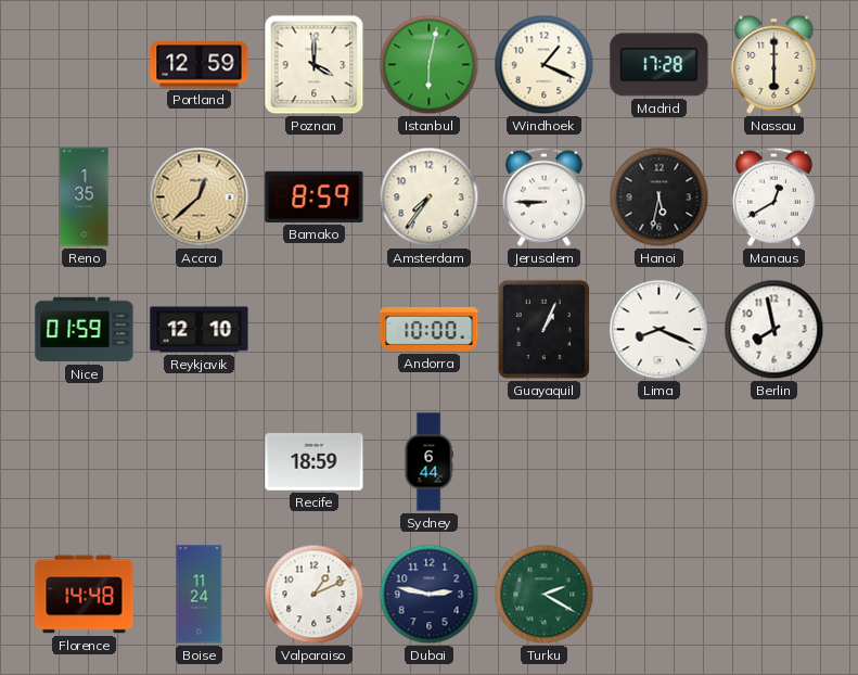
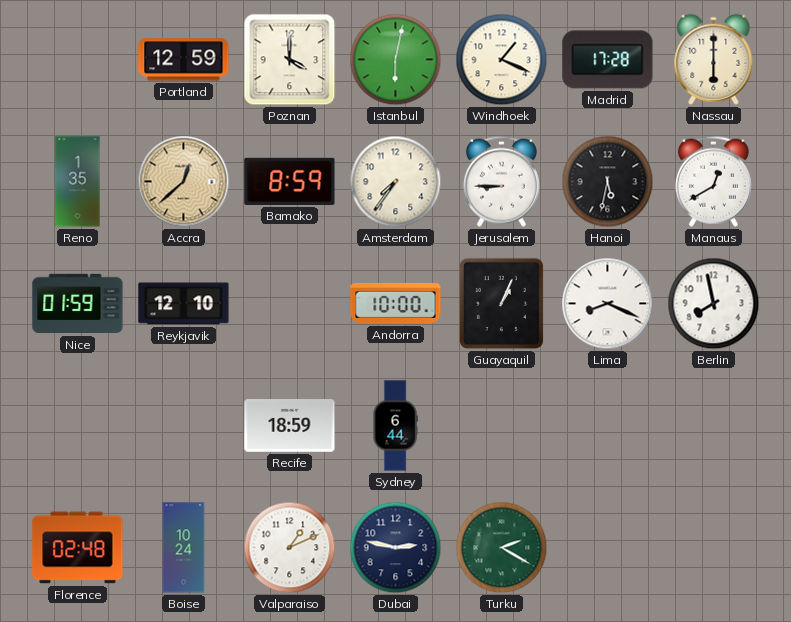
Florence: 14:48 -> 02:48
Boise: 11:24 -> 10:24
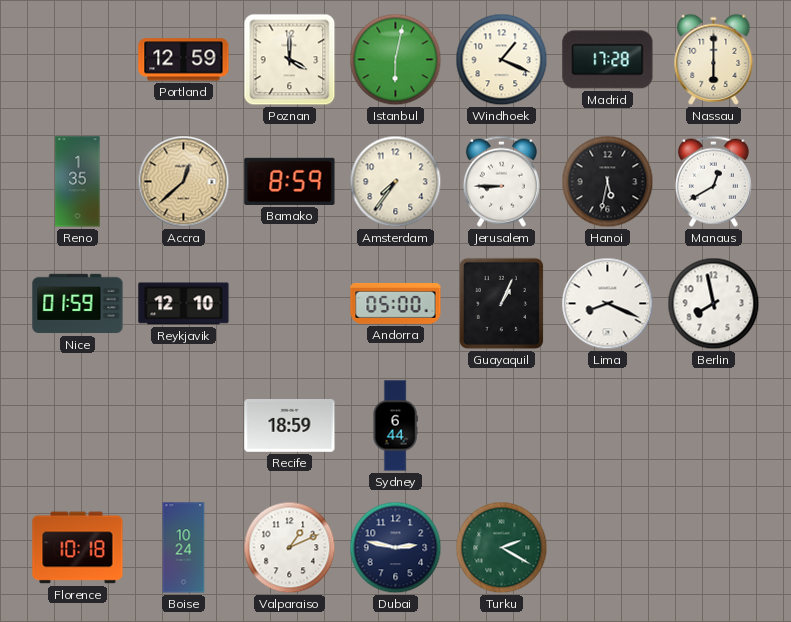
Andorra: 10:00 -> 05:00
Florence: 02:48 -> 10:18
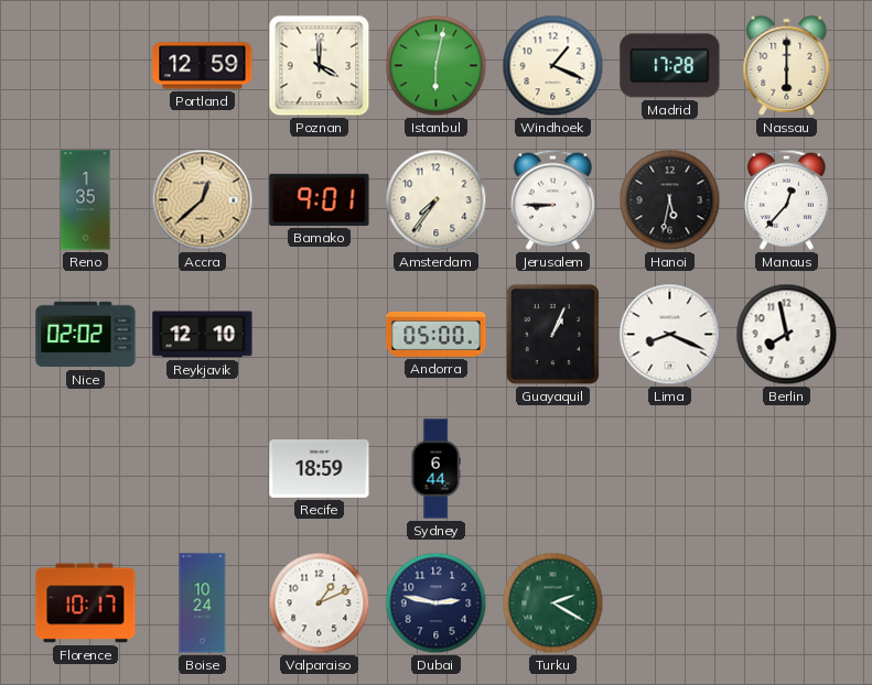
Bamako: 8:59 -> 9:01
Manaus: 12:40 -> 12:37
Nice: 01:59 -> 02:02
Florence: 10:18 -> 10:17
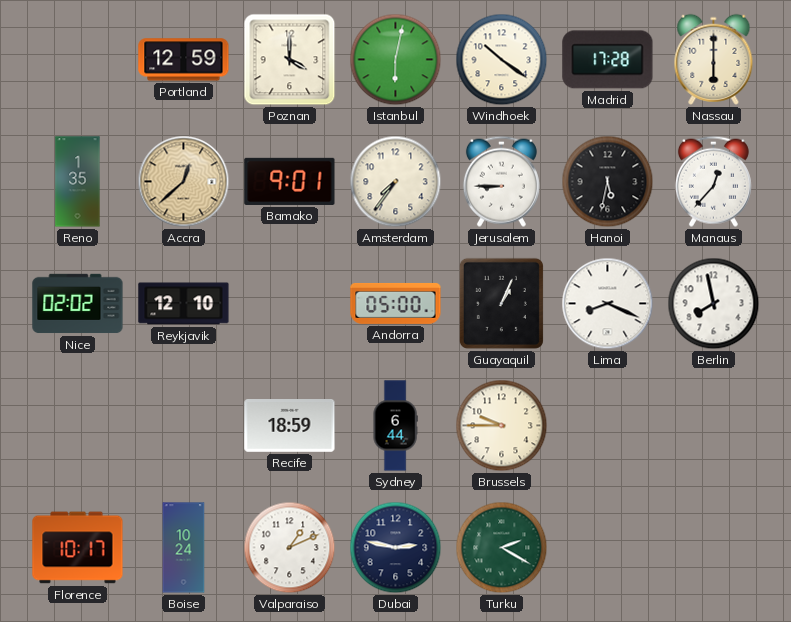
Windhoek: 1:19 -> 10:21
Brussels: none -> 9:45
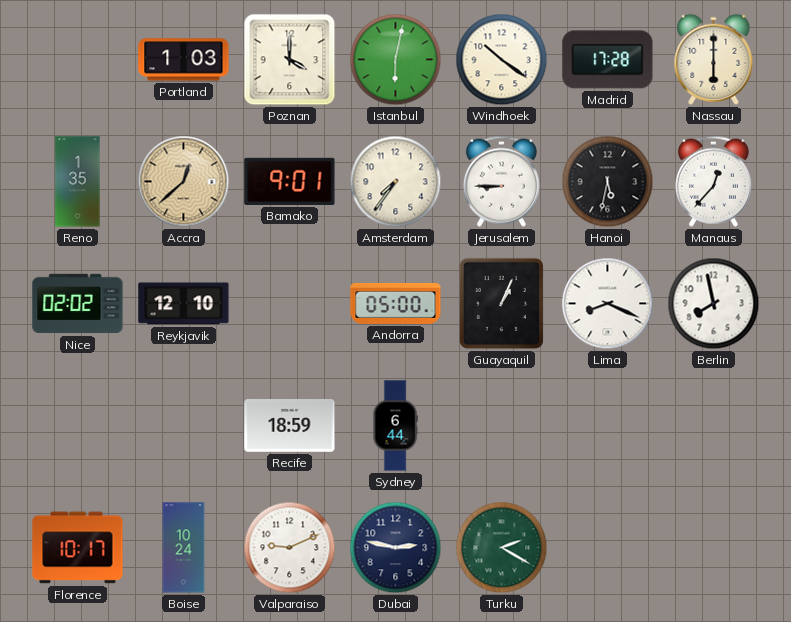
Portland: 12:59 -> 1:03
Brussels: 9:45 -> none
Valparaiso: 1:11 -> 9:11
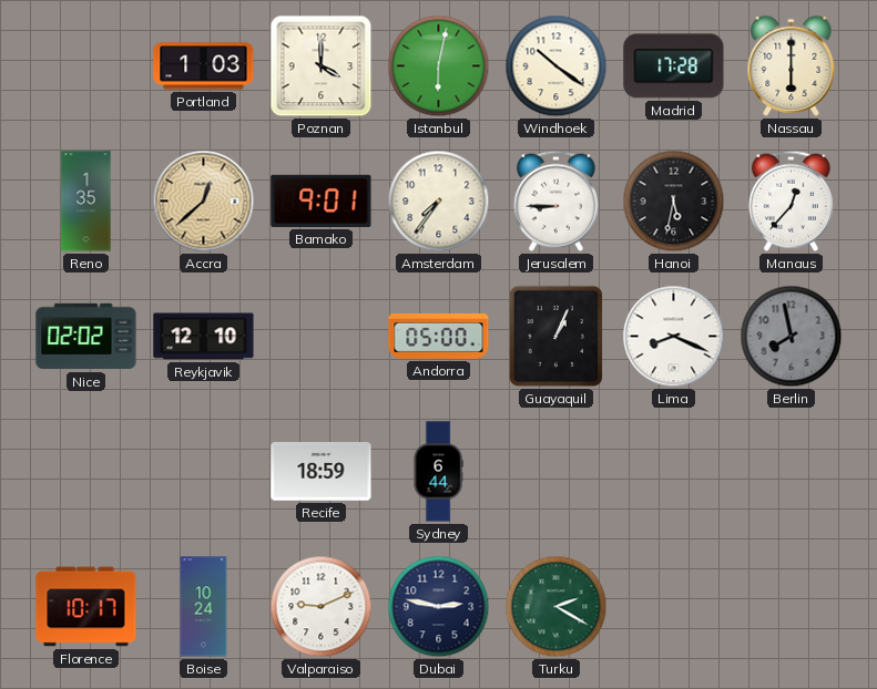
Berlin dial: white -> grey
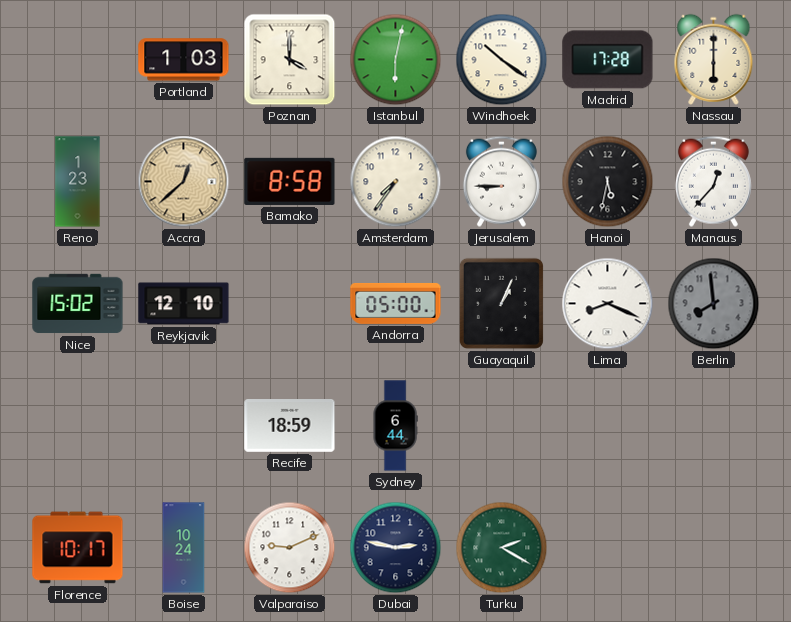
Reno: 1:35 -> 1:23
Bamako: 9:01 -> 8:58
Nice: 02:02 -> 15:02
Berlin: 7:58 -> 7:59
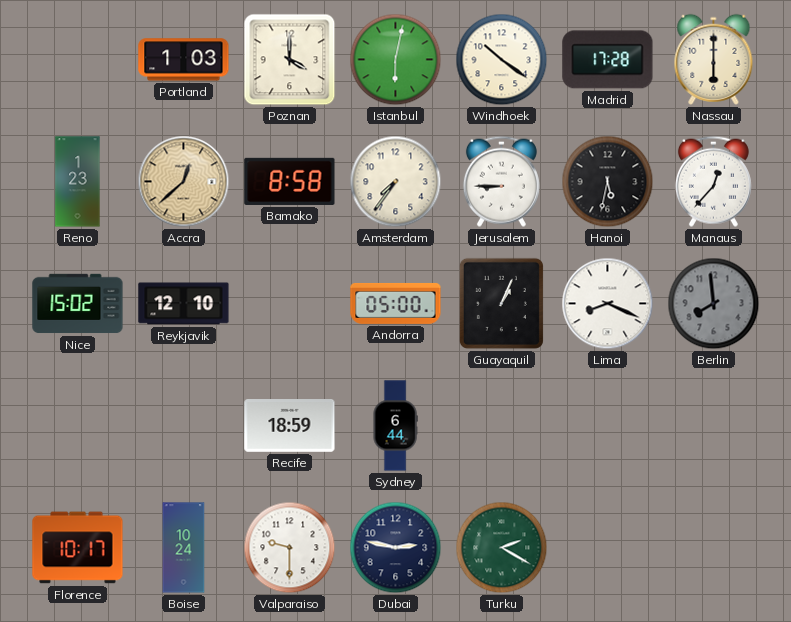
Valparaiso: 9:11 -> 9:30
